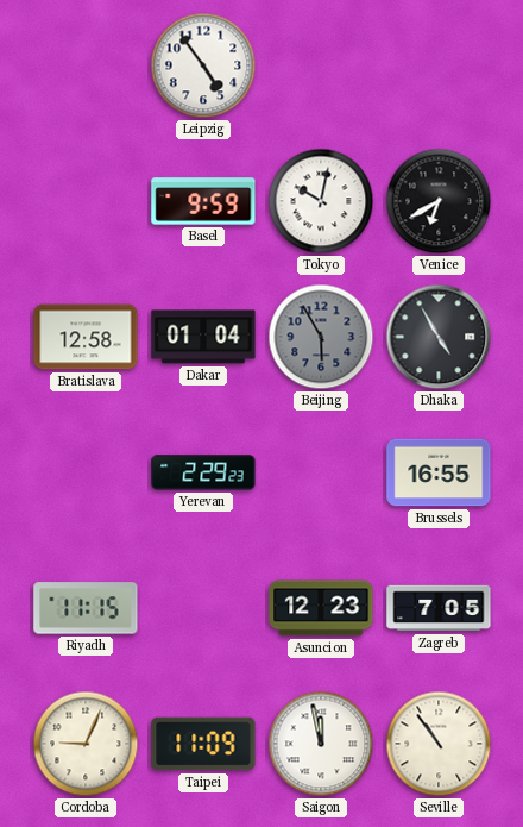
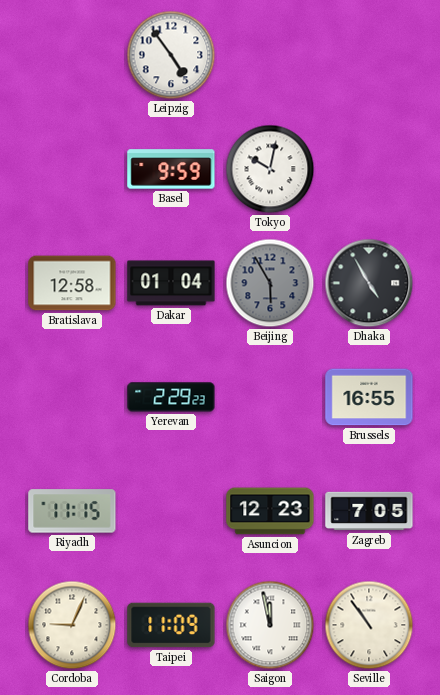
Venice: 6:40 -> none
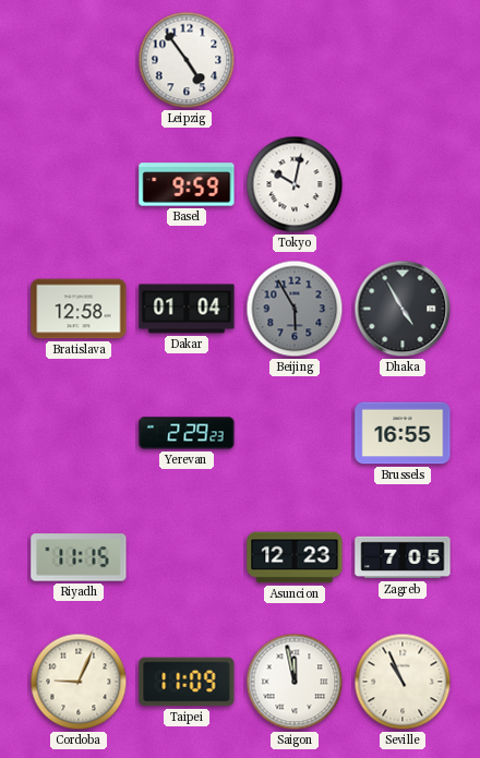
Seville: 10:54 -> 10:56
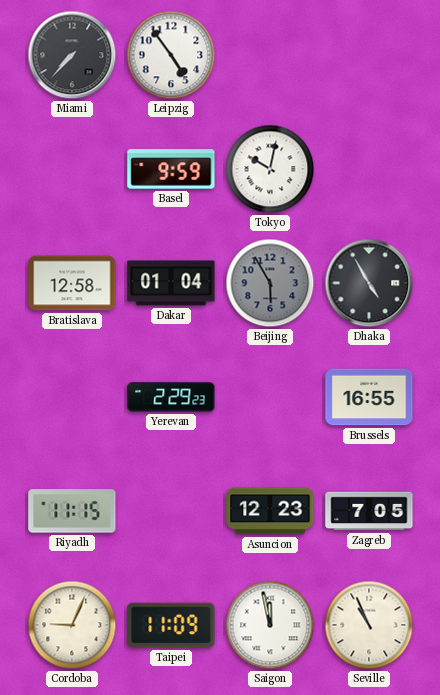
Miami: none -> 7:37
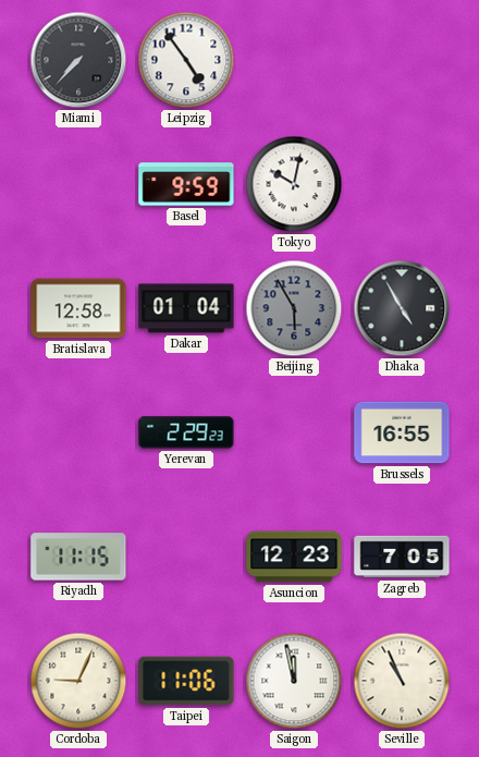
Taipei: 11:09 -> 11:06
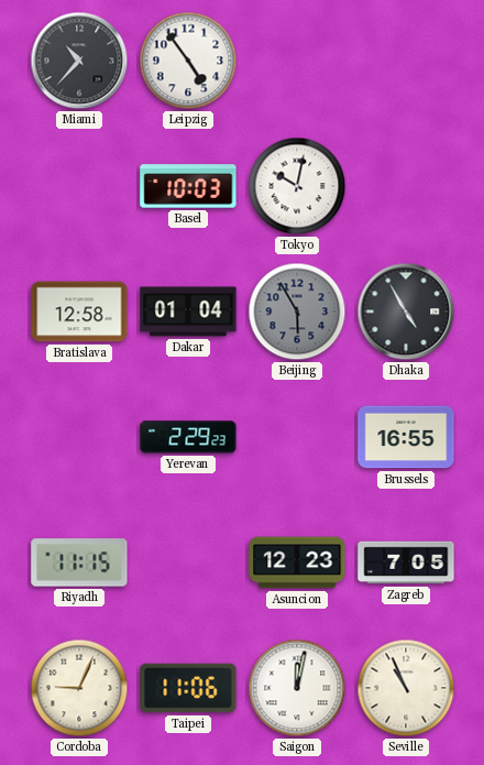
Miami: 7:37 -> 10:37
Basel: 9:59 -> 10:03
Saigon: 11:58 -> 12:02
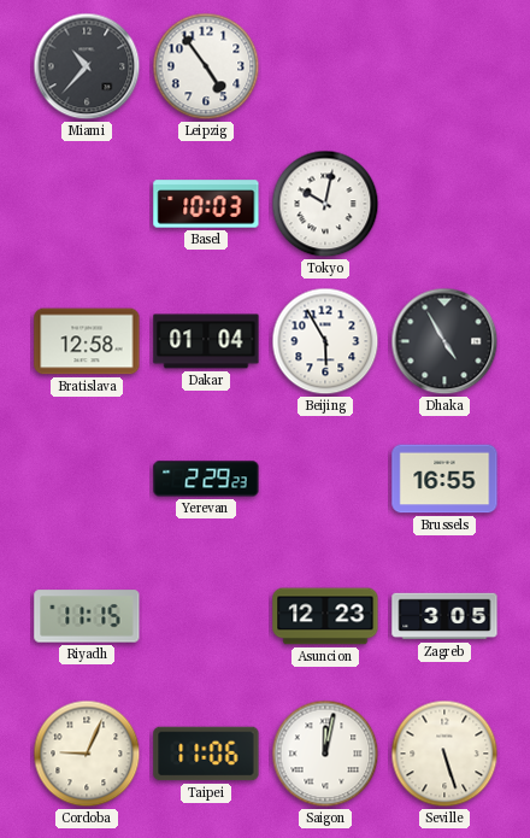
Beijing dial: grey -> white
Zagreb: 7:05 -> 3:05
Seville: 10:56 -> 5:27
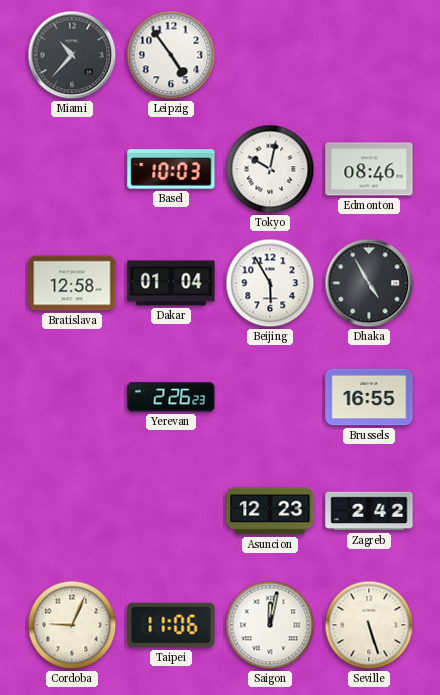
Edmonton: none -> 08:46
Yerevan: 2:29 -> 2:26
Riyadh: 11:15 -> none
Zagreb: 3:05 -> 2:42
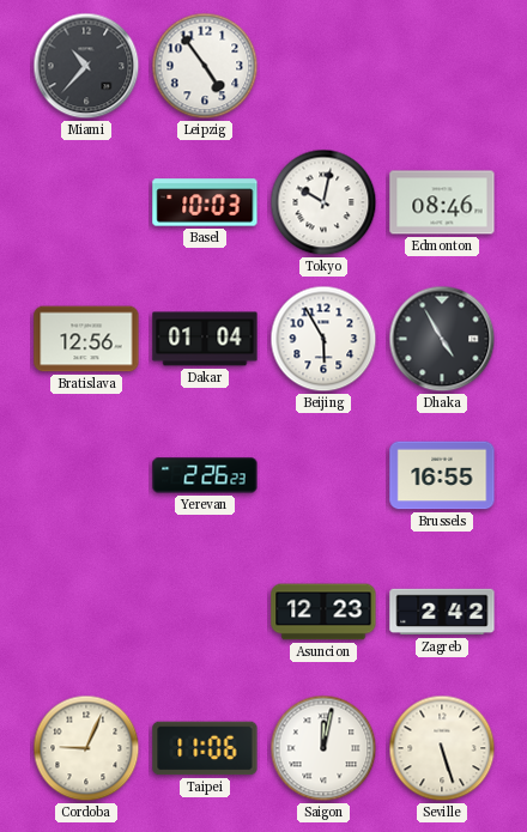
Bratislava: 12:58 -> 12:56
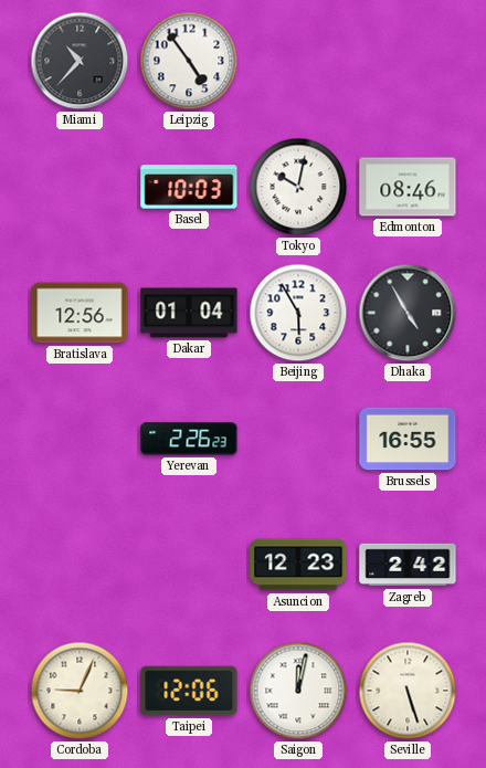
Taipei: 11:06 -> 12:06
